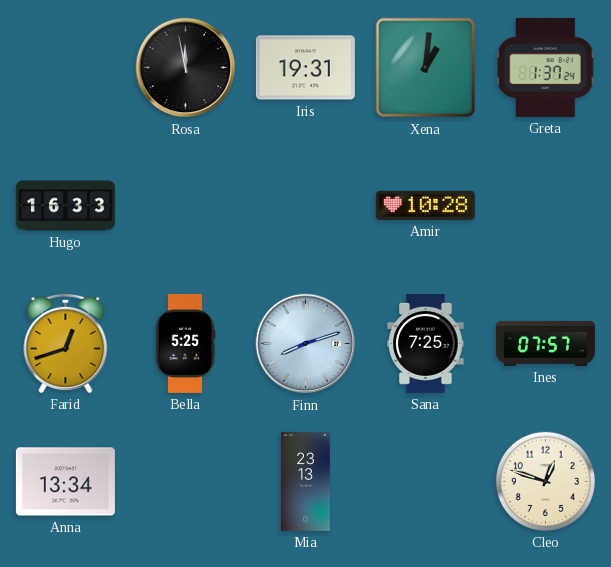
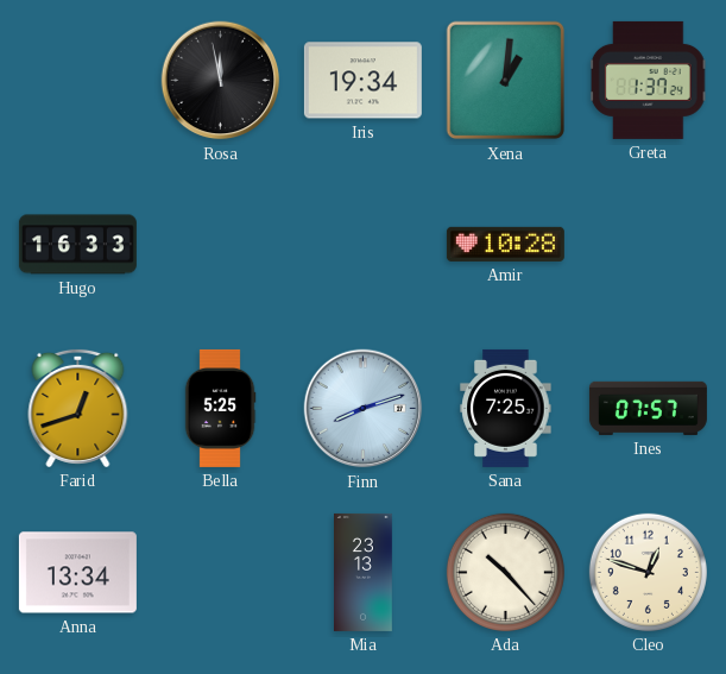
Iris: 19:31 -> 19:34
Ada: none -> 10:23
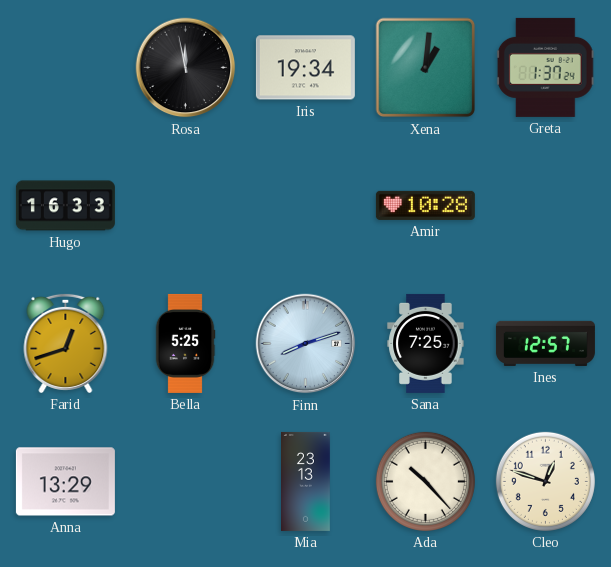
Ines: 07:57 -> 12:57
Anna: 13:34 -> 13:29
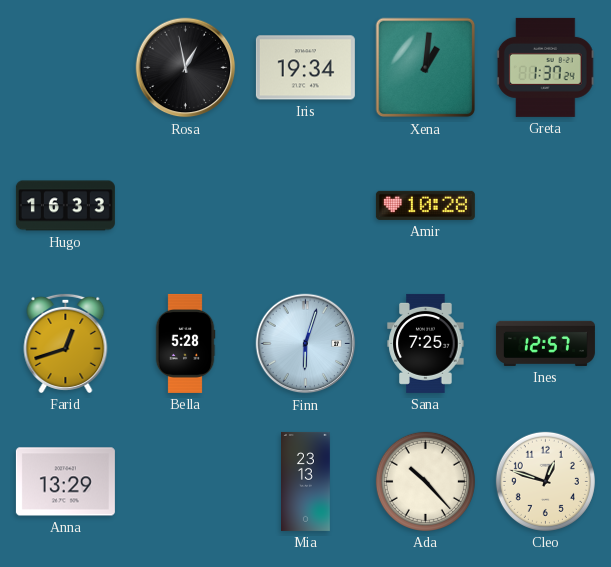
Rosa: 11:58 -> 12:58
Bella: 5:25 -> 5:28
Finn: 8:12 -> 6:03
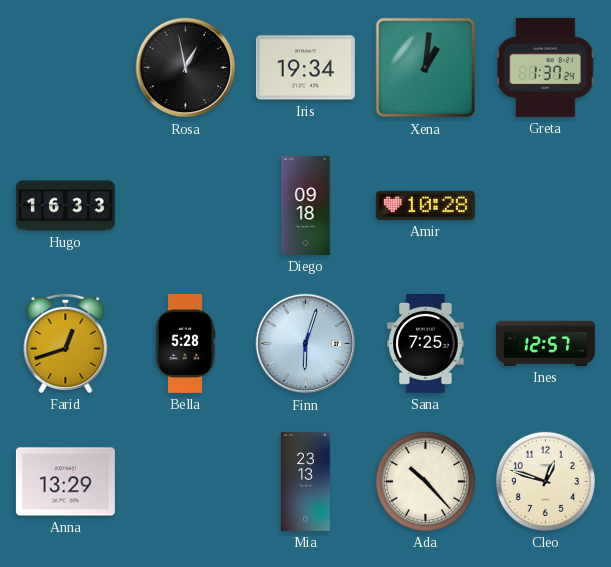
Diego: none -> 09:18
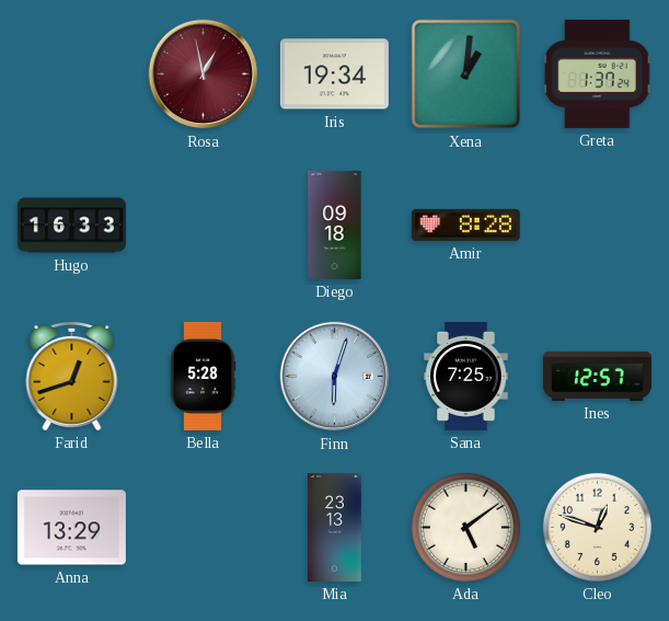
Rosa dial: black -> burgundy
Amir: 10:28 -> 8:28
Ada: 10:23 -> 5:09
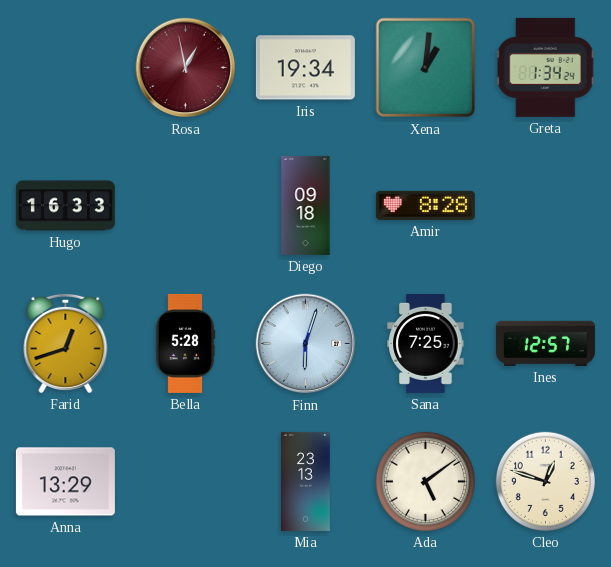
Greta: 1:37 -> 1:34
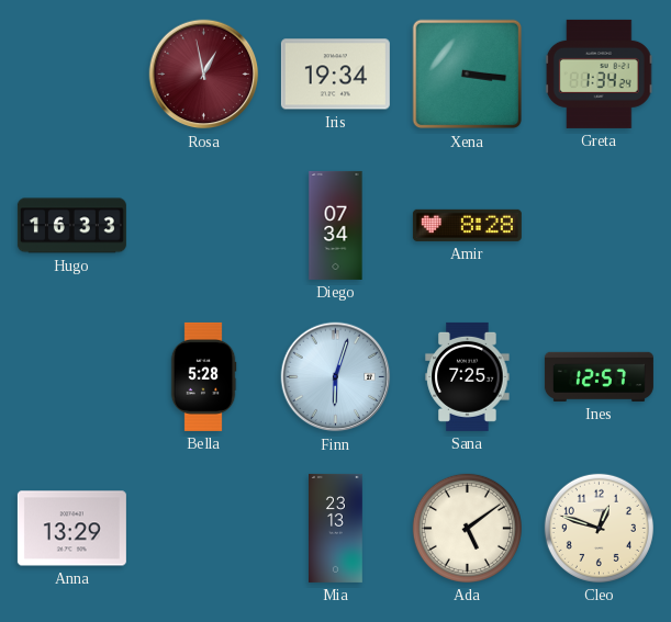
Xena: 1:01 -> 3:16
Diego: 09:18 -> 07:34
Farid: 12:42 -> none
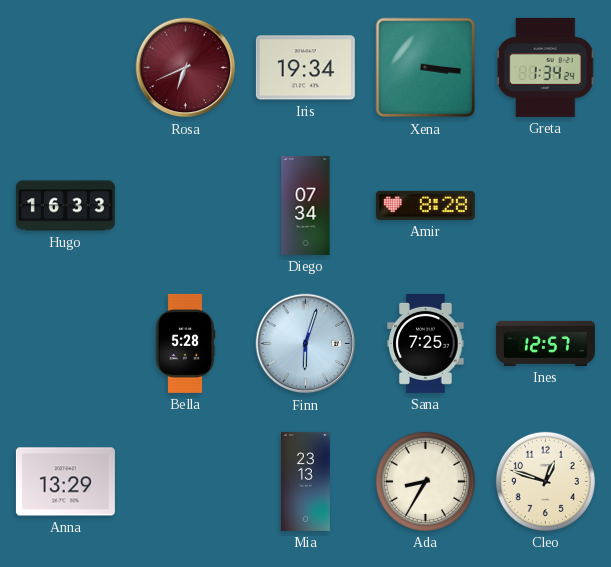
Rosa: 12:58 -> 6:41
Ada: 5:09 -> 8:35
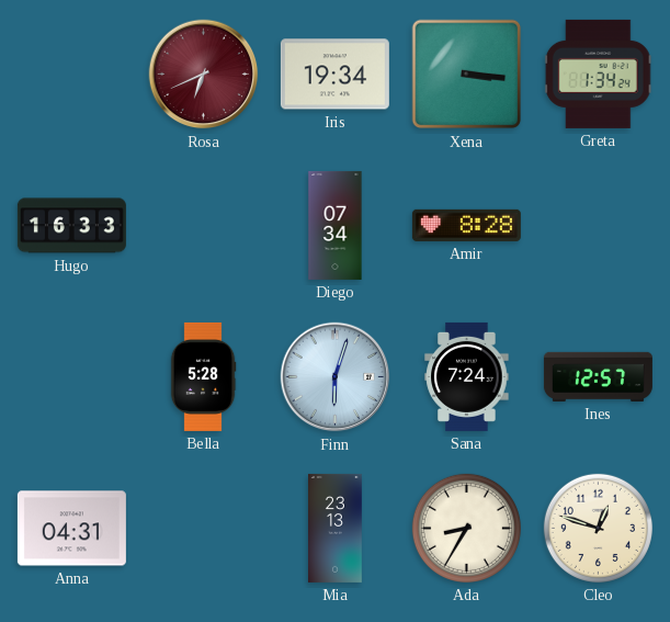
Sana: 7:25 -> 7:24
Anna: 13:29 -> 04:31
